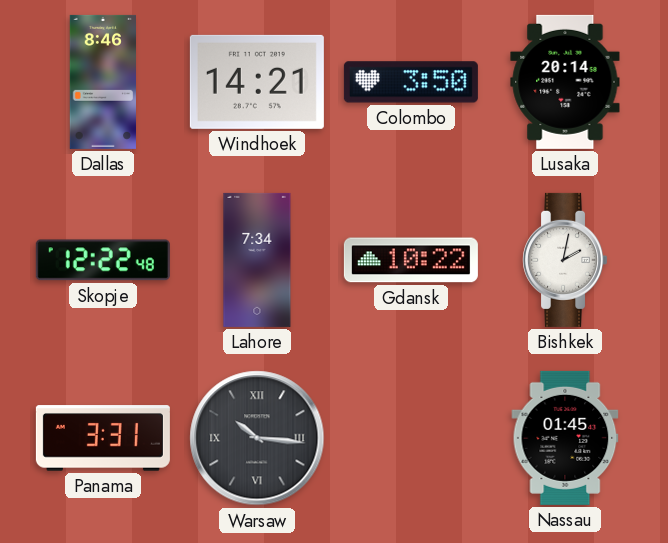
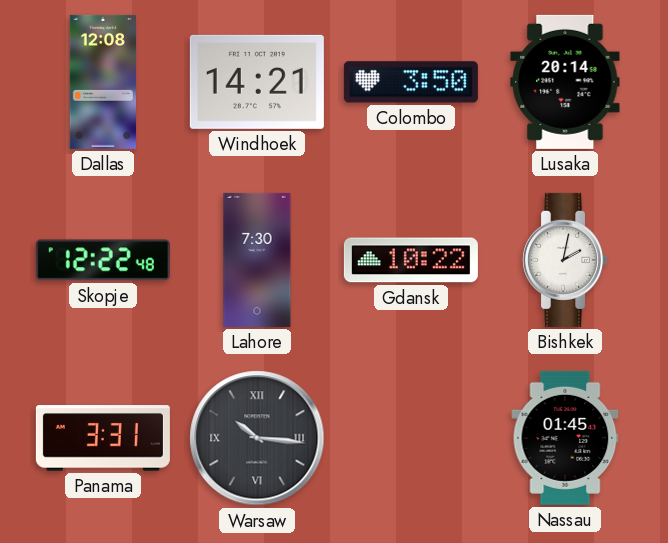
Dallas: 8:46 -> 12:08
Lahore: 7:34 -> 7:30
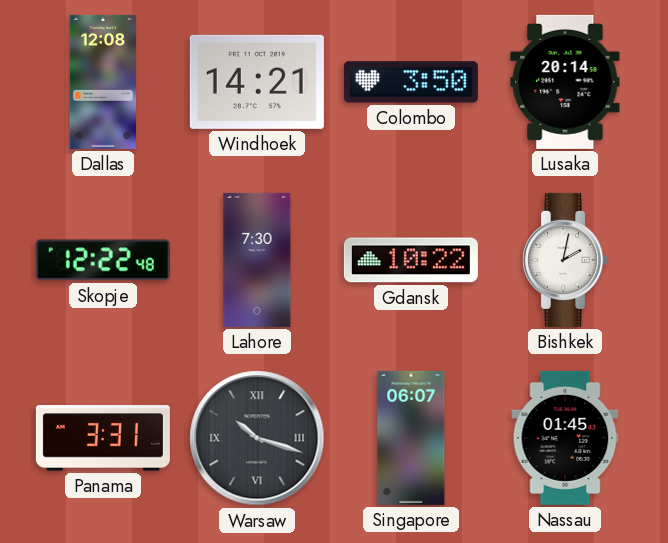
Warsaw: 10:16 -> 10:18
Singapore: none -> 06:07
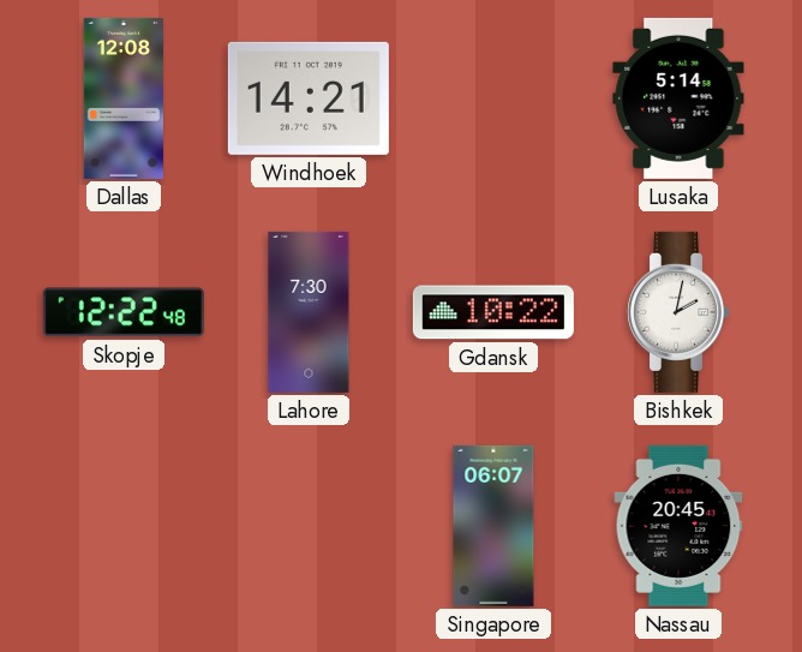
Colombo: 3:50 -> none
Lusaka: 20:14 -> 5:14
Panama: 3:31 -> none
Warsaw: 10:18 -> none
Nassau: 01:45 -> 20:45
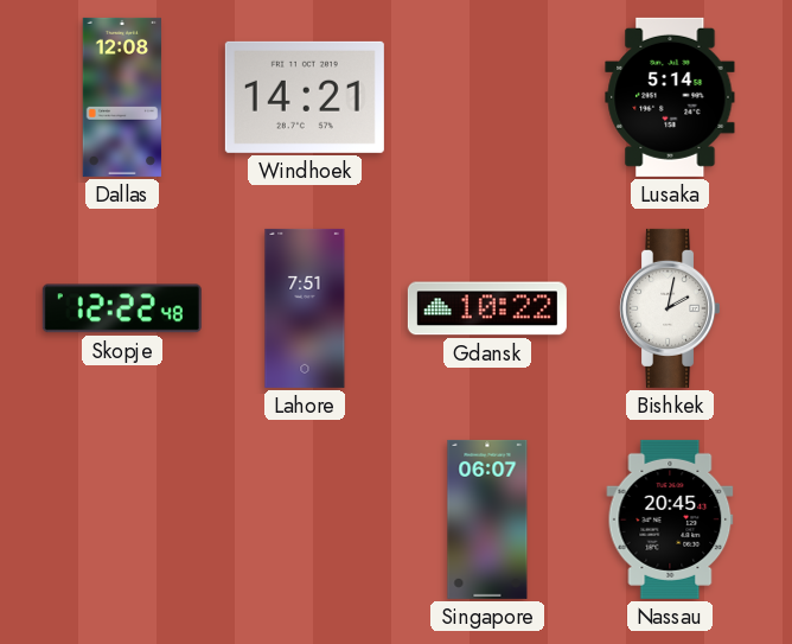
Lahore: 7:30 -> 7:51
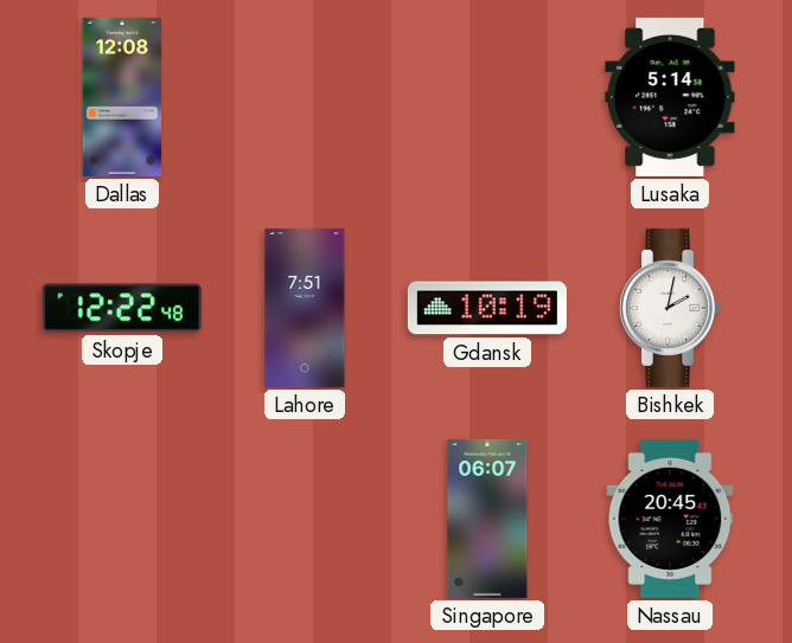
Windhoek: 14:21 -> none
Gdansk: 10:22 -> 10:19
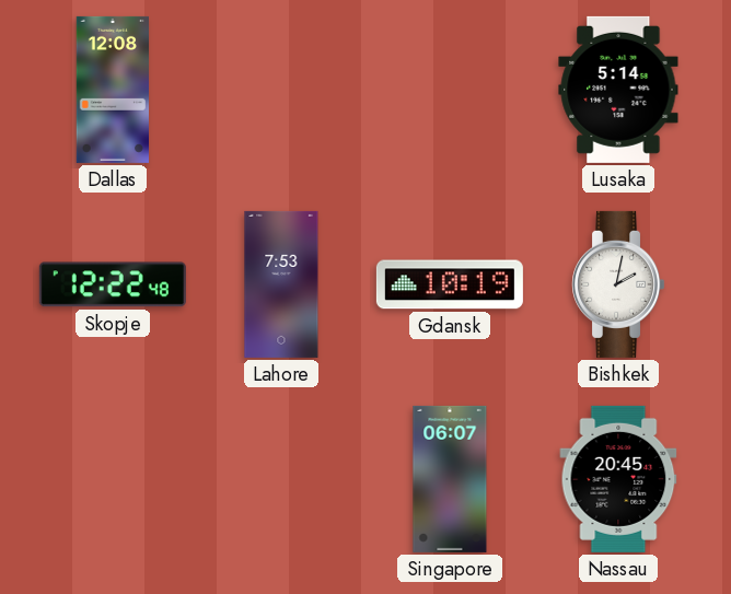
Lahore: 7:51 -> 7:53
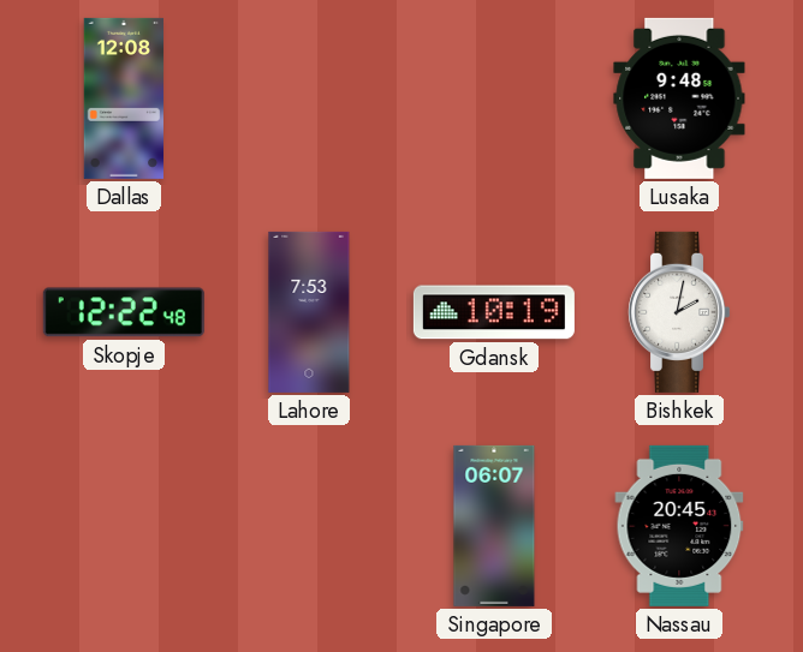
Lusaka: 5:14 -> 9:48
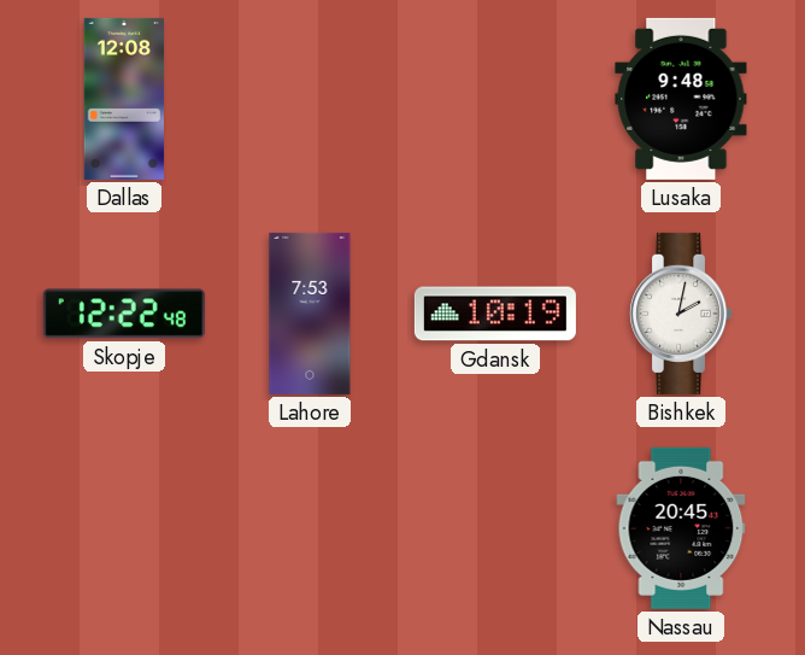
Singapore: 06:07 -> none
